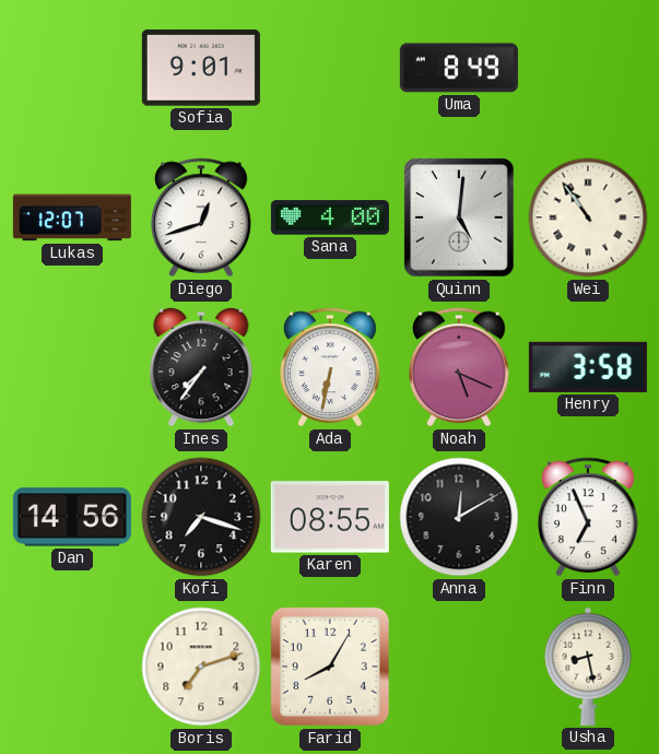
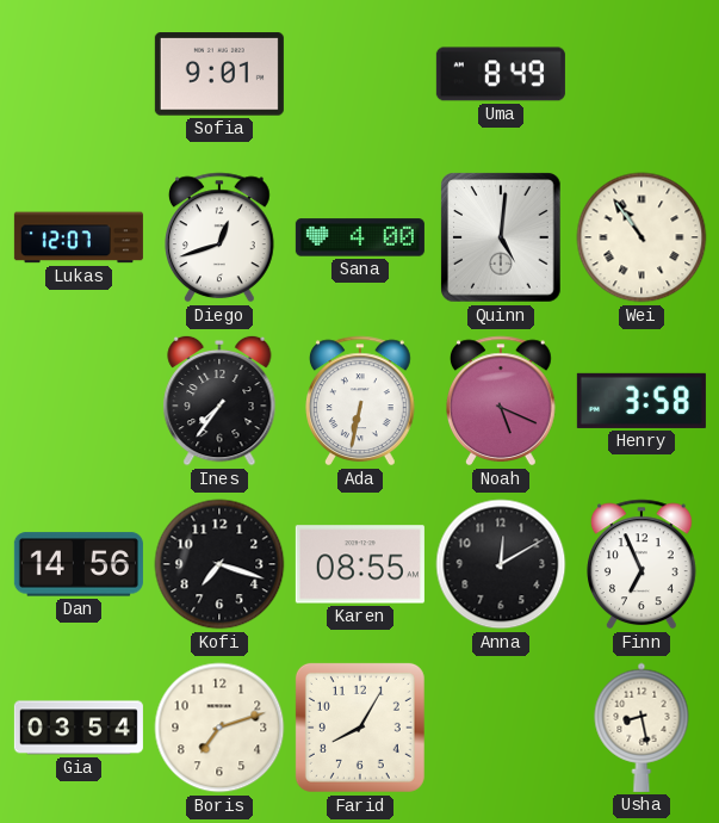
Gia: none -> 03:54
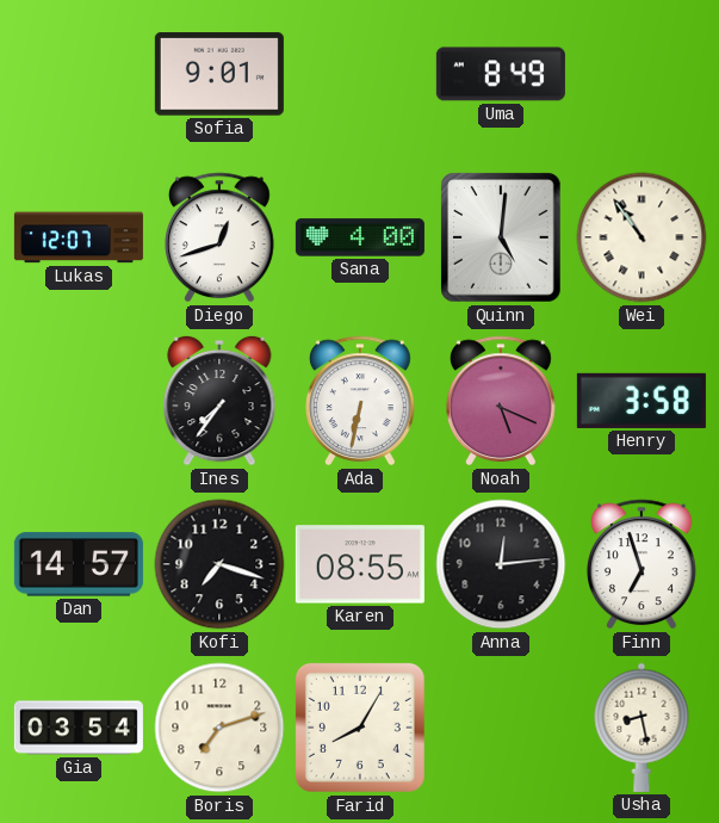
Dan: 14:56 -> 14:57
Anna: 12:10 -> 12:14
Finn: 6:56 -> 6:57
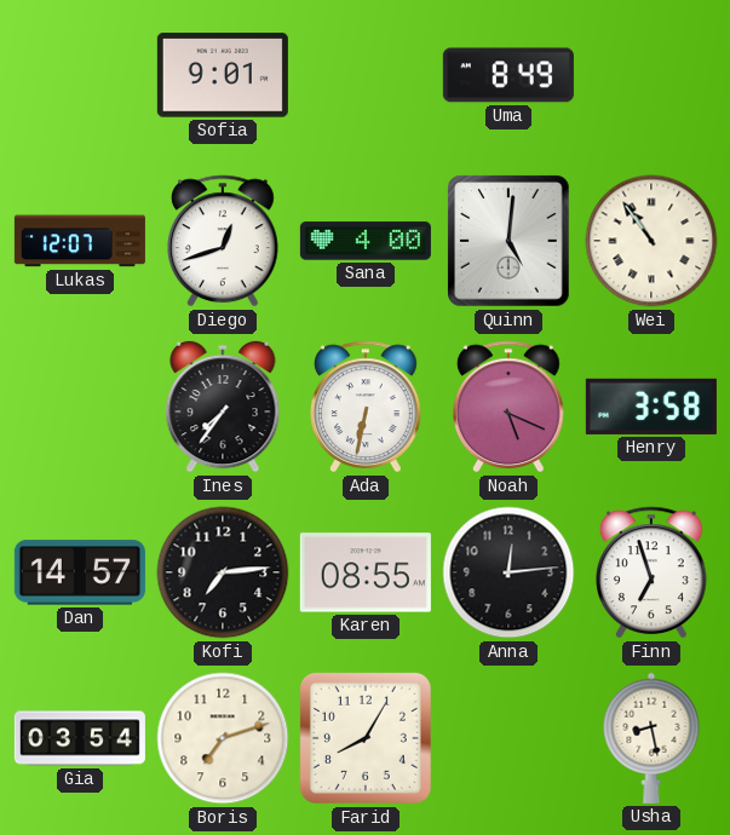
Kofi: 7:18 -> 7:14
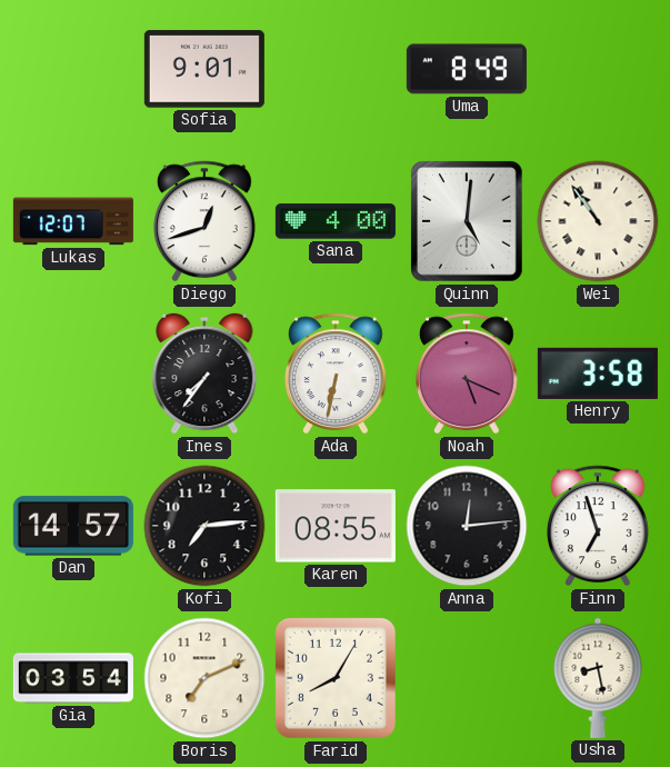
Boris: 7:12 -> 7:11
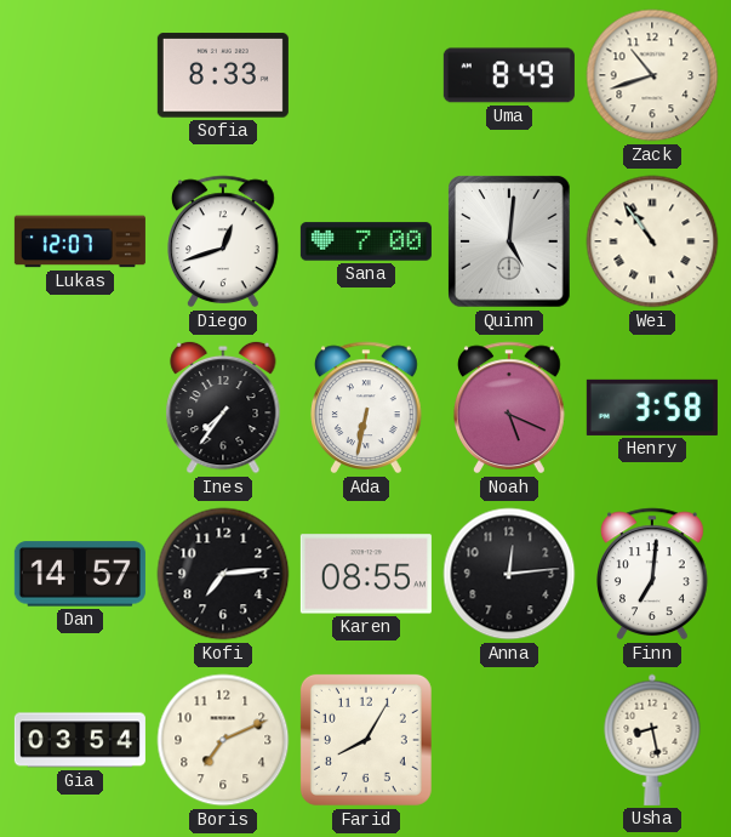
Sofia: 9:01 -> 8:33
Zack: none -> 10:42
Sana: 4:00 -> 7:00
Finn: 6:57 -> 7:01
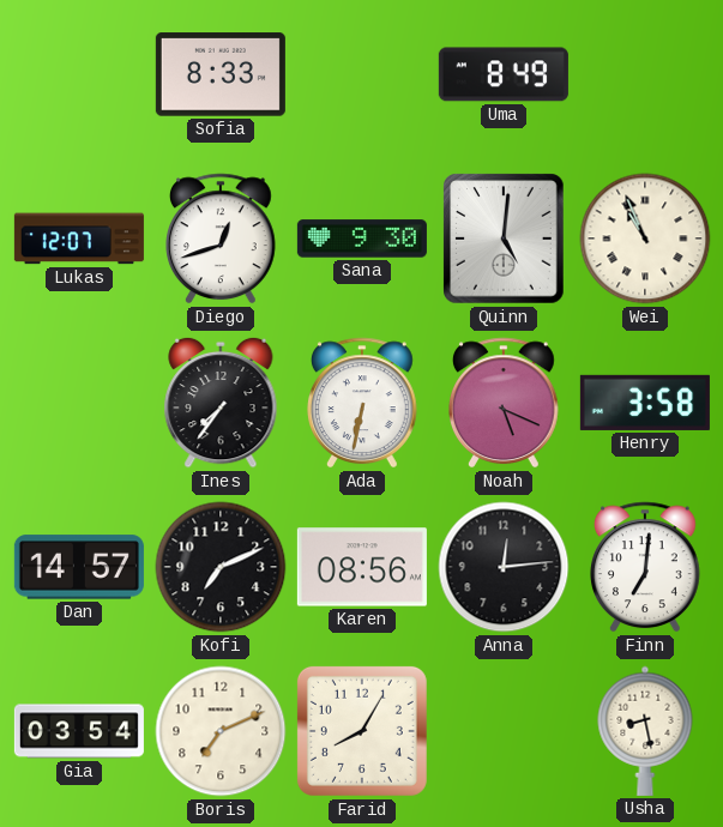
Zack: 10:42 -> none
Sana: 7:00 -> 9:30
Wei: 10:54 -> 10:56
Kofi: 7:14 -> 7:11
Karen: 08:55 -> 08:56
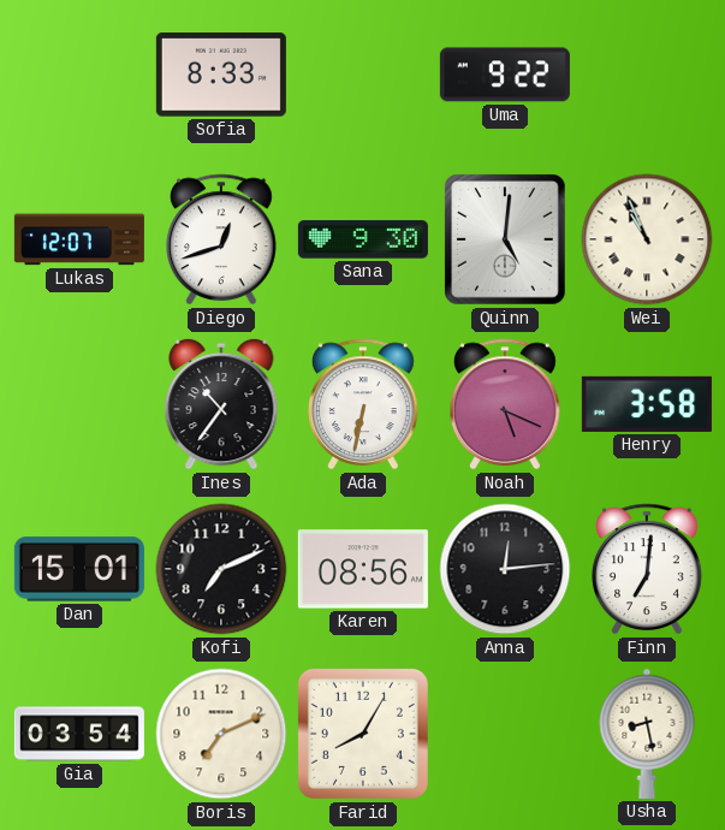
Uma: 8:49 -> 9:22
Ines: 7:36 -> 10:36
Dan: 14:57 -> 15:01
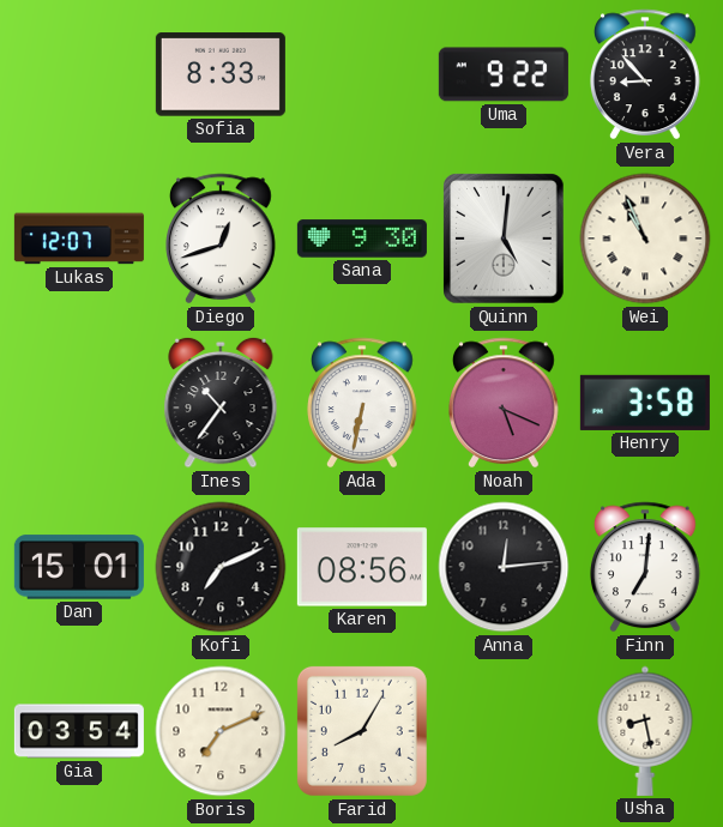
Vera: none -> 8:53
